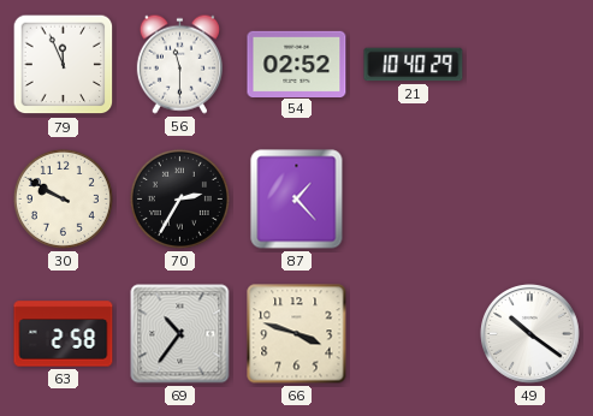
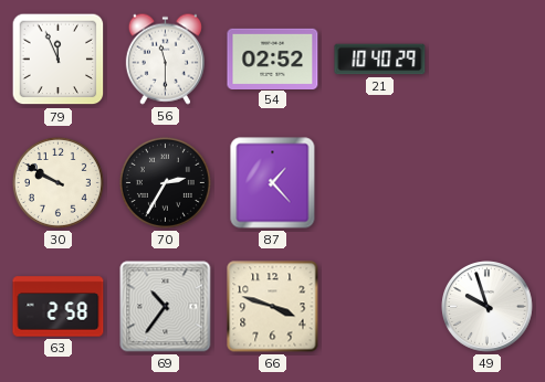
49: 10:21 -> 9:57
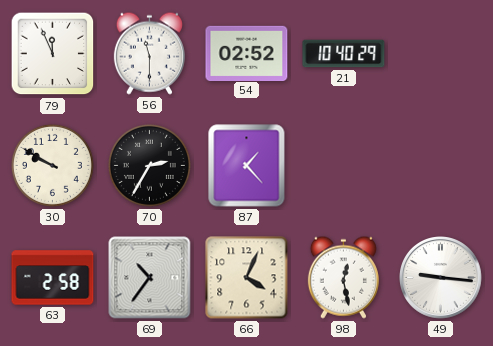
66: 3:48 -> 4:04
98: none -> 12:28
49: 9:57 -> 9:16
